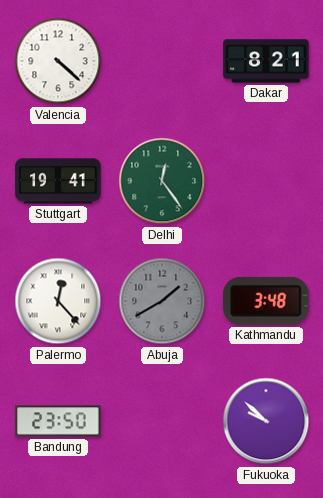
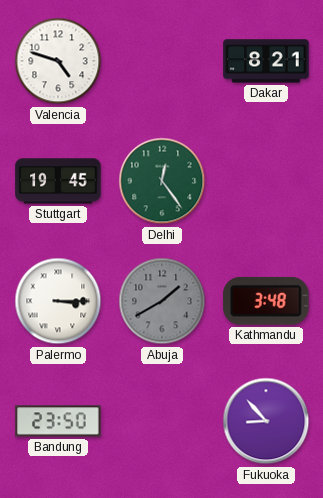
Valencia: 4:22 -> 4:48
Stuttgart: 19:41 -> 19:45
Palermo: 12:23 -> 3:15
Fukuoka: 9:52 -> 8:53
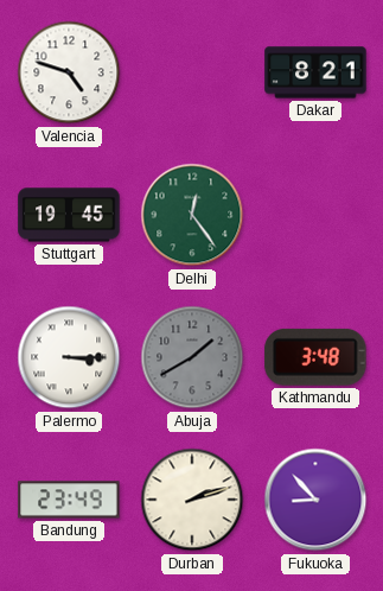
Bandung: 23:50 -> 23:49
Durban: none -> 2:12
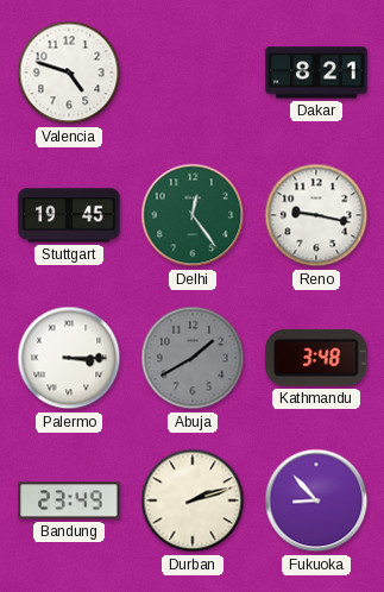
Reno: none -> 9:17
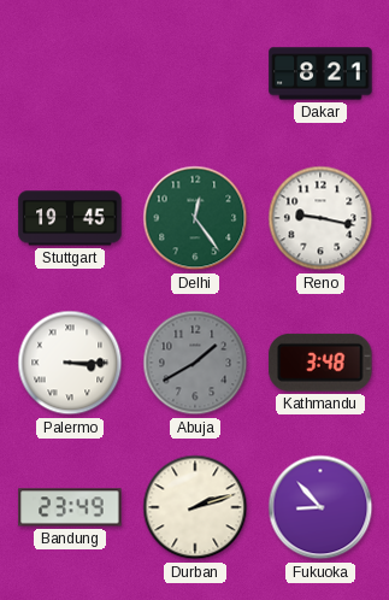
Valencia: 4:48 -> none
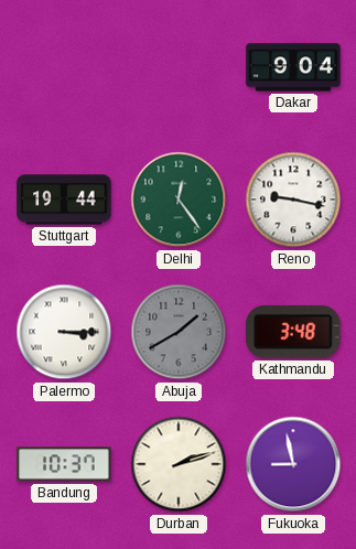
Dakar: 8:21 -> 9:04
Stuttgart: 19:45 -> 19:44
Bandung: 23:49 -> 10:37
Fukuoka: 8:53 -> 8:58
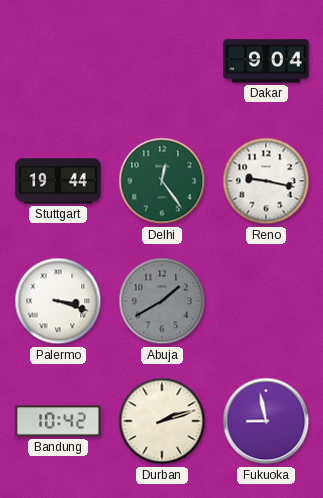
Palermo: 3:15 -> 3:18
Kathmandu: 3:48 -> none
Bandung: 10:37 -> 10:42
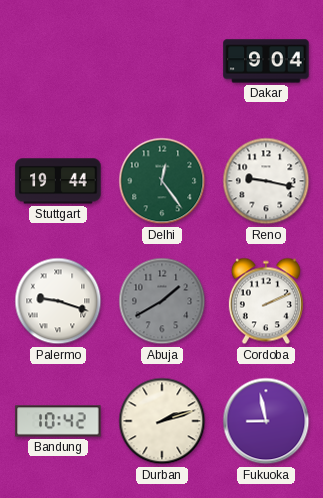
Palermo: 3:18 -> 9:18
Cordoba: none -> 2:11
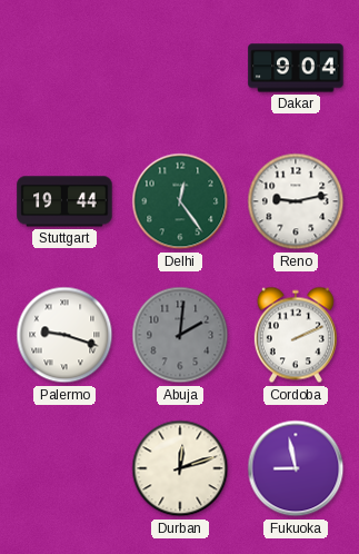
Reno: 9:17 -> 9:13
Abuja: 1:40 -> 2:01
Bandung: 10:42 -> none
Durban: 2:12 -> 12:12
